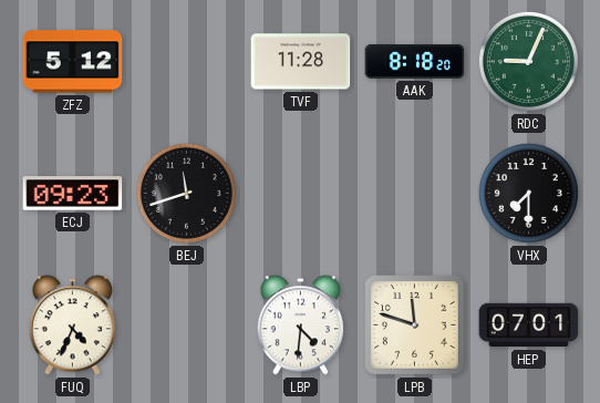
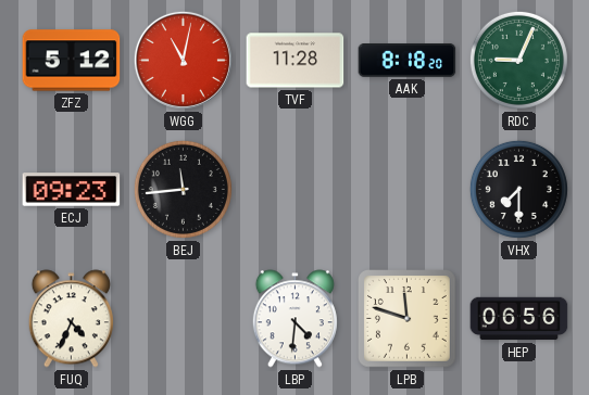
WGG: none -> 11:02
BEJ: 11:42 -> 11:44
HEP: 07:01 -> 06:56
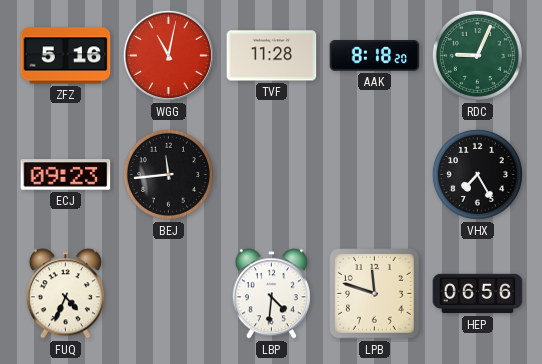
ZFZ: 5:12 -> 5:16
VHX: 7:30 -> 7:25
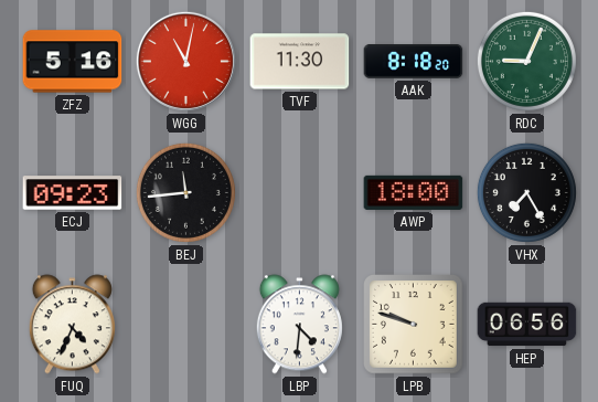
TVF: 11:28 -> 11:30
AWP: none -> 18:00
LPB: 11:48 -> 9:48
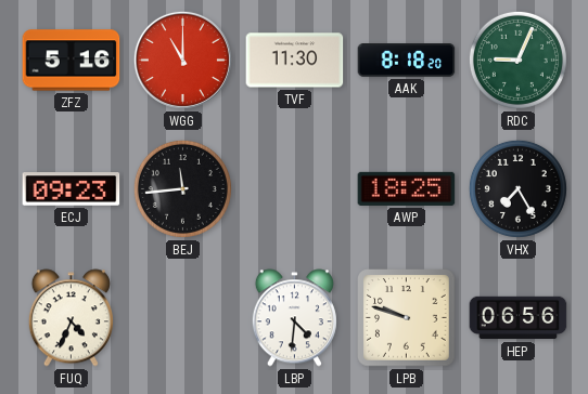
WGG: 11:02 -> 11:00
AWP: 18:00 -> 18:25
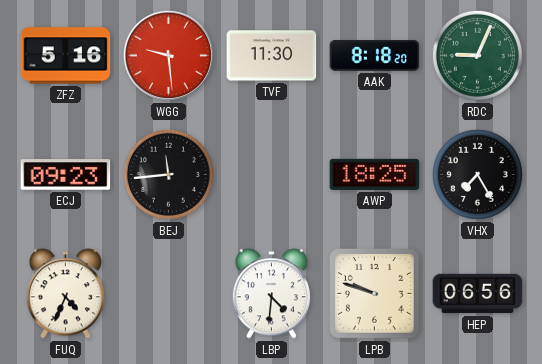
WGG: 11:00 -> 9:29
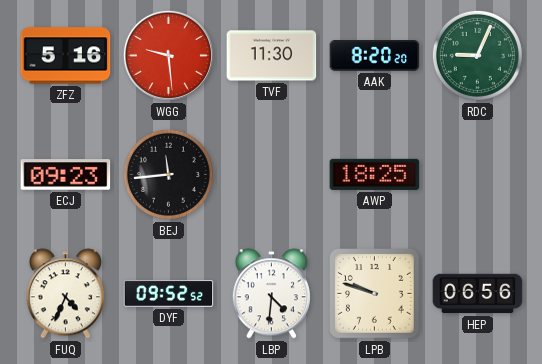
AAK: 8:18 -> 8:20
VHX: 7:25 -> none
DYF: none -> 09:52
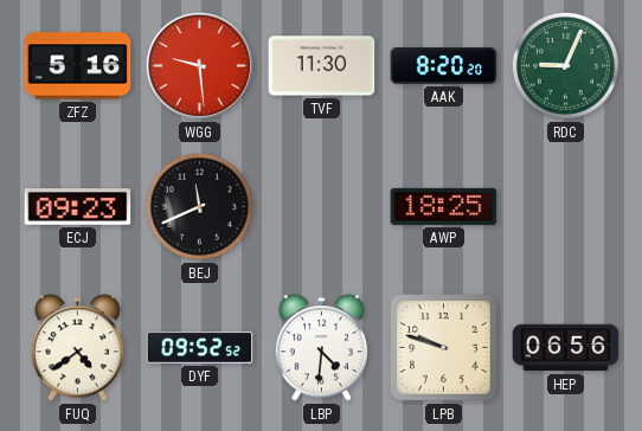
BEJ: 11:44 -> 11:41
FUQ: 4:34 -> 4:39
